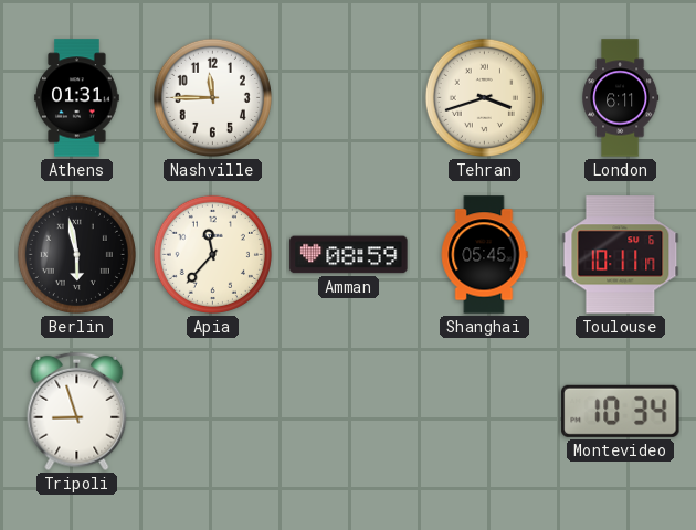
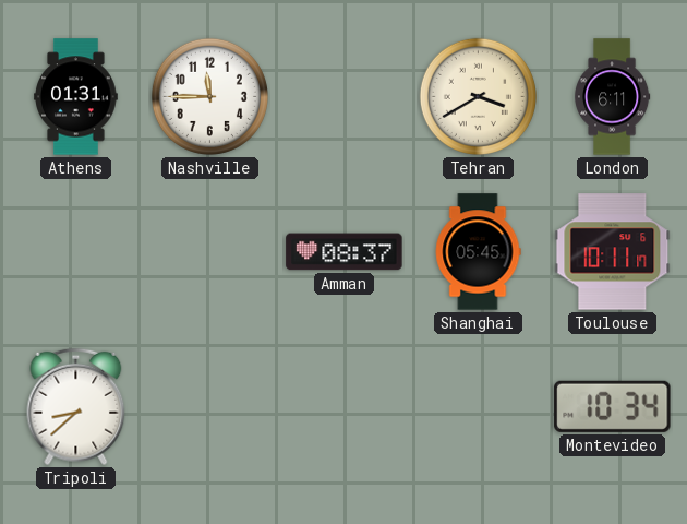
Tehran: 3:42 -> 3:40
Berlin: 5:58 -> none
Apia: 11:37 -> none
Amman: 08:59 -> 08:37
Tripoli: 8:57 -> 8:38
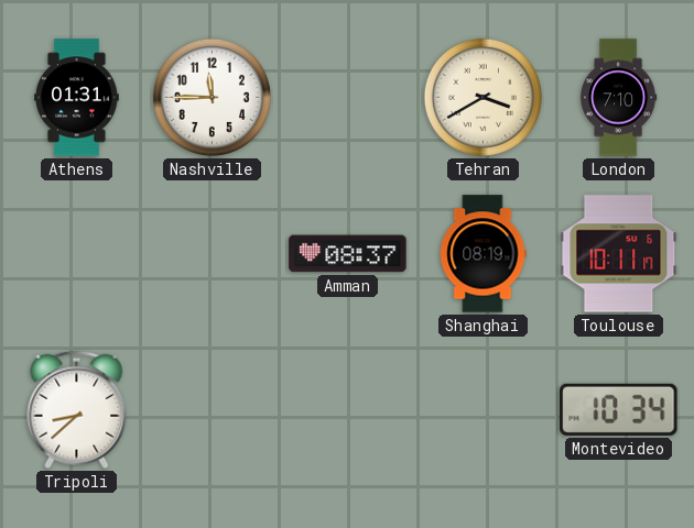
London: 6:11 -> 7:10
Shanghai: 05:45 -> 08:19
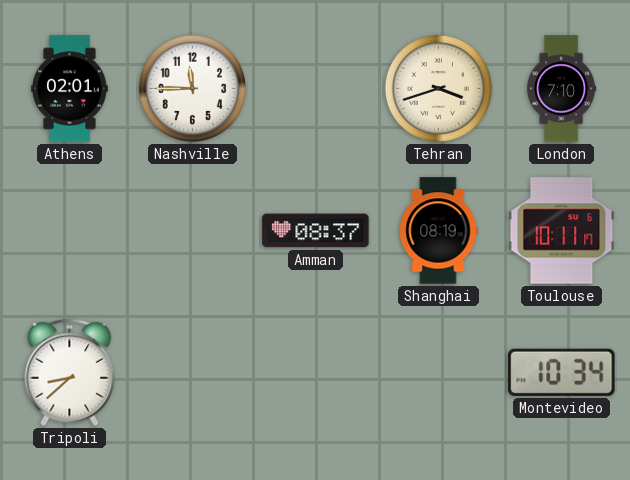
Athens: 01:31 -> 02:01
Tehran: 3:40 -> 3:42
